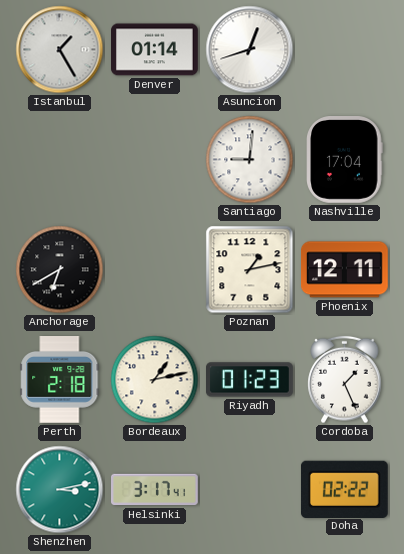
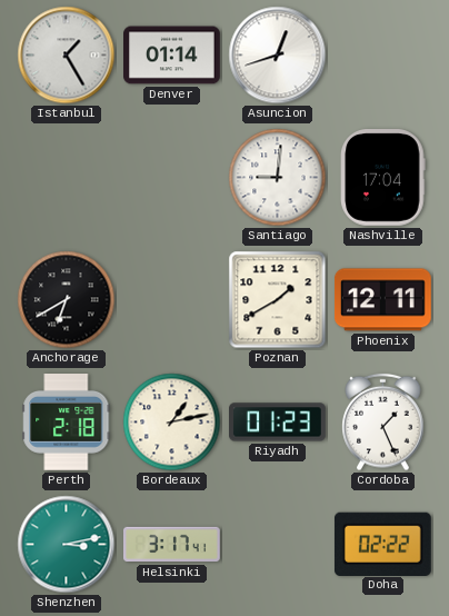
Poznan: 1:13 -> 1:40
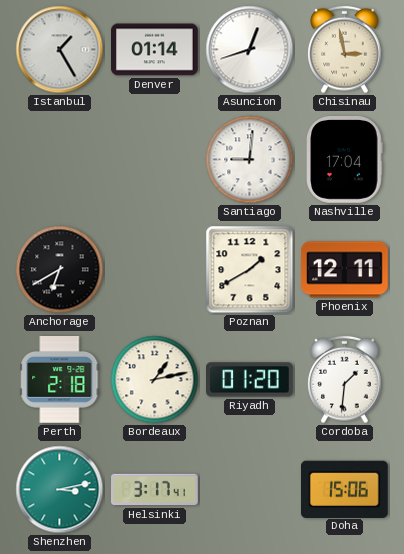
Chisinau: none -> 2:58
Riyadh: 01:23 -> 01:20
Cordoba: 1:26 -> 1:31
Doha: 02:22 -> 15:06
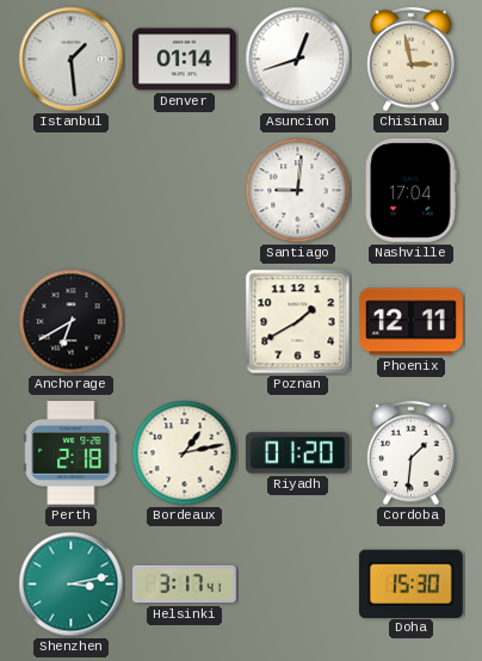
Istanbul: 1:25 -> 1:29
Doha: 15:06 -> 15:30
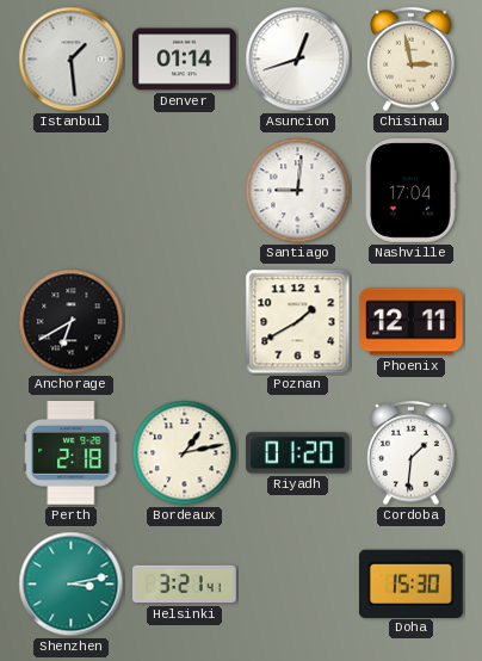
Helsinki: 3:17 -> 3:21
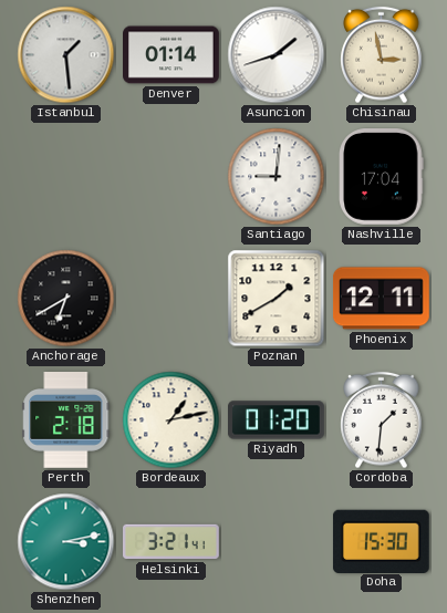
Asuncion: 12:42 -> 1:42
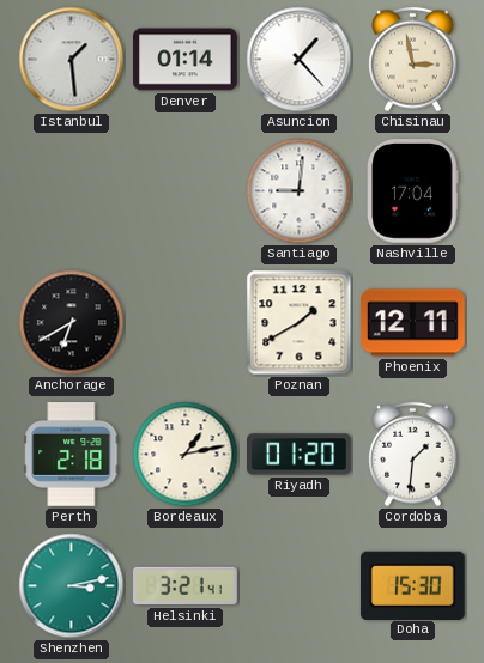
Asuncion: 1:42 -> 1:23
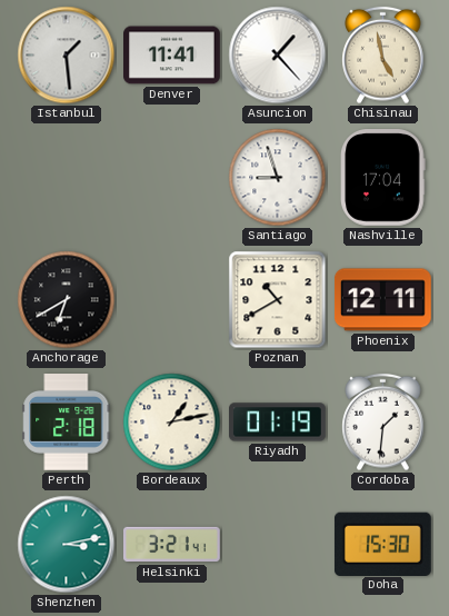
Denver: 01:14 -> 11:41
Chisinau: 2:58 -> 4:58
Santiago: 9:01 -> 8:57
Poznan: 1:40 -> 10:40
Riyadh: 01:20 -> 01:19
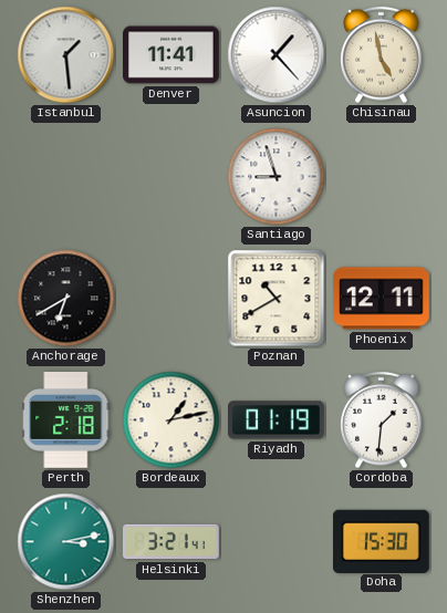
Nashville: 17:04 -> none
